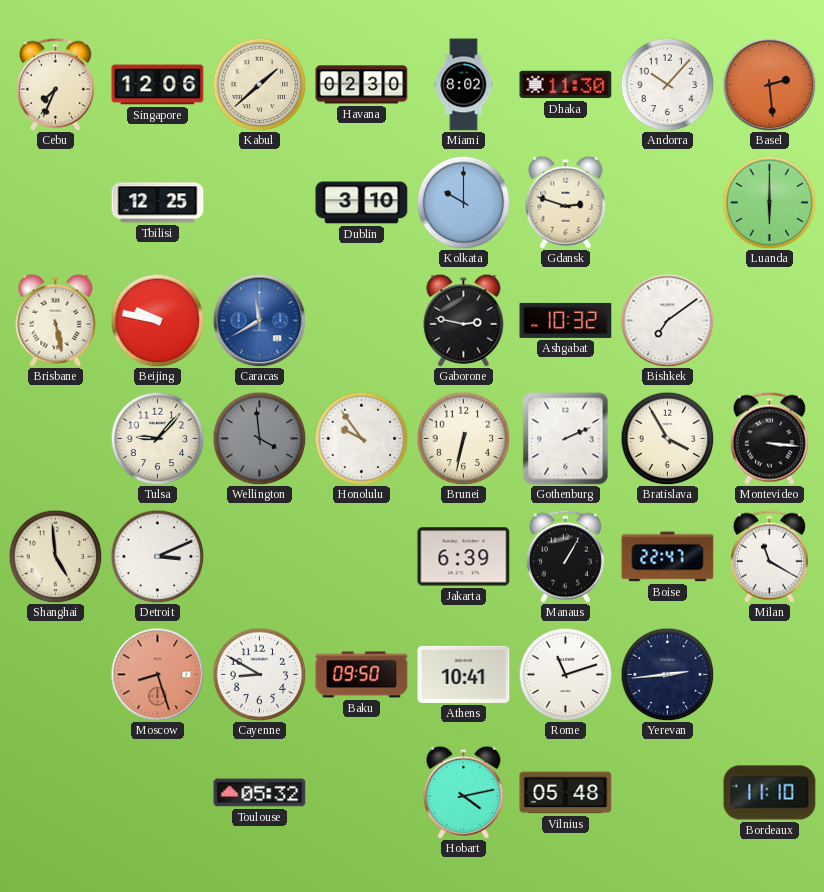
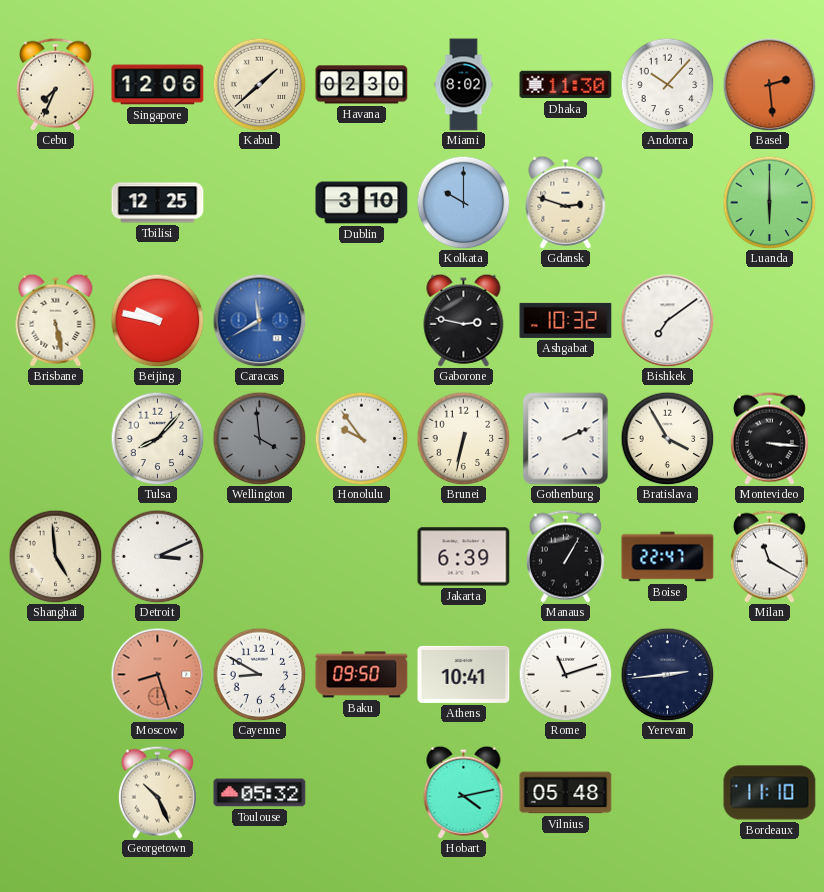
Tulsa: 9:07 -> 8:07
Georgetown: none -> 10:26
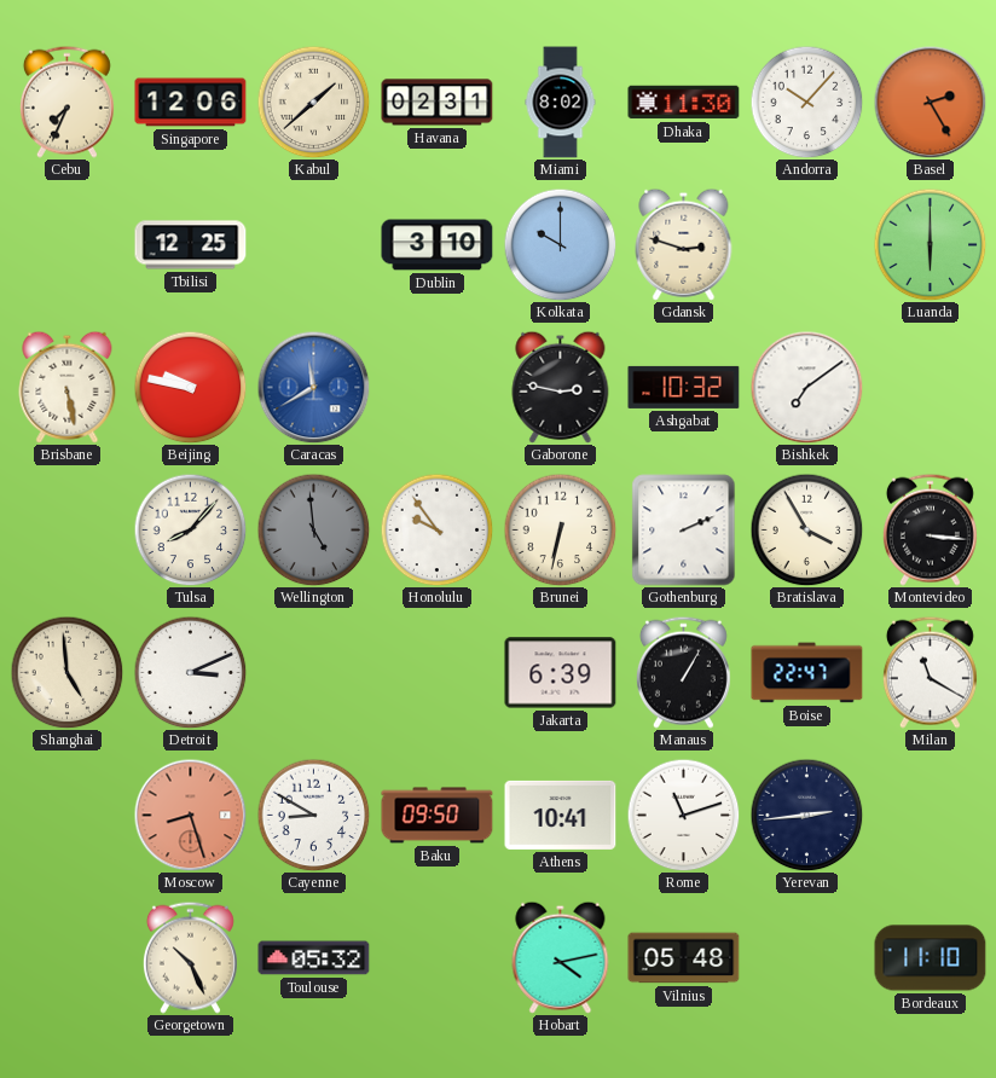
Havana: 02:30 -> 02:31
Basel: 2:29 -> 2:25
Wellington: 3:59 -> 4:59
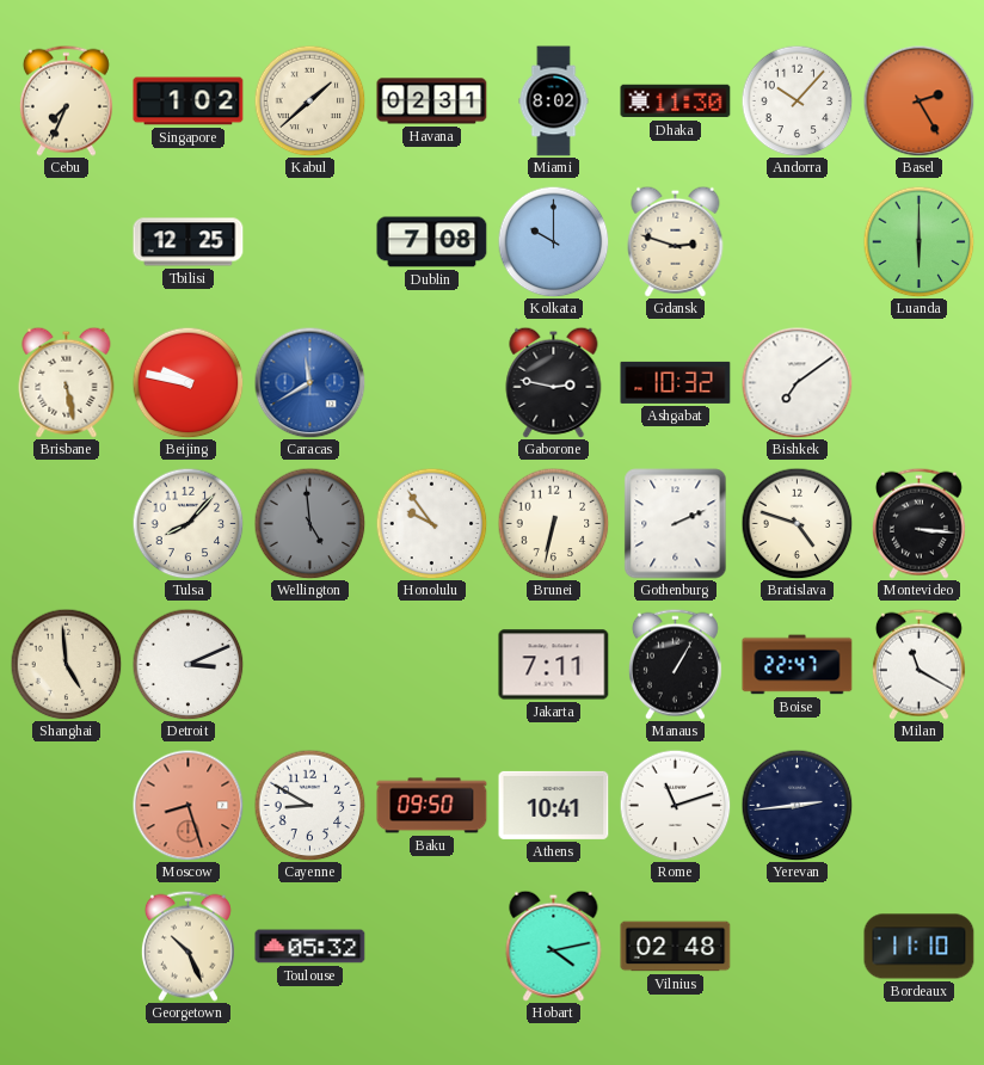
Singapore: 12:06 -> 1:02
Dublin: 3:10 -> 7:08
Bratislava: 3:55 -> 4:48
Jakarta: 6:39 -> 7:11
Vilnius: 05:48 -> 02:48
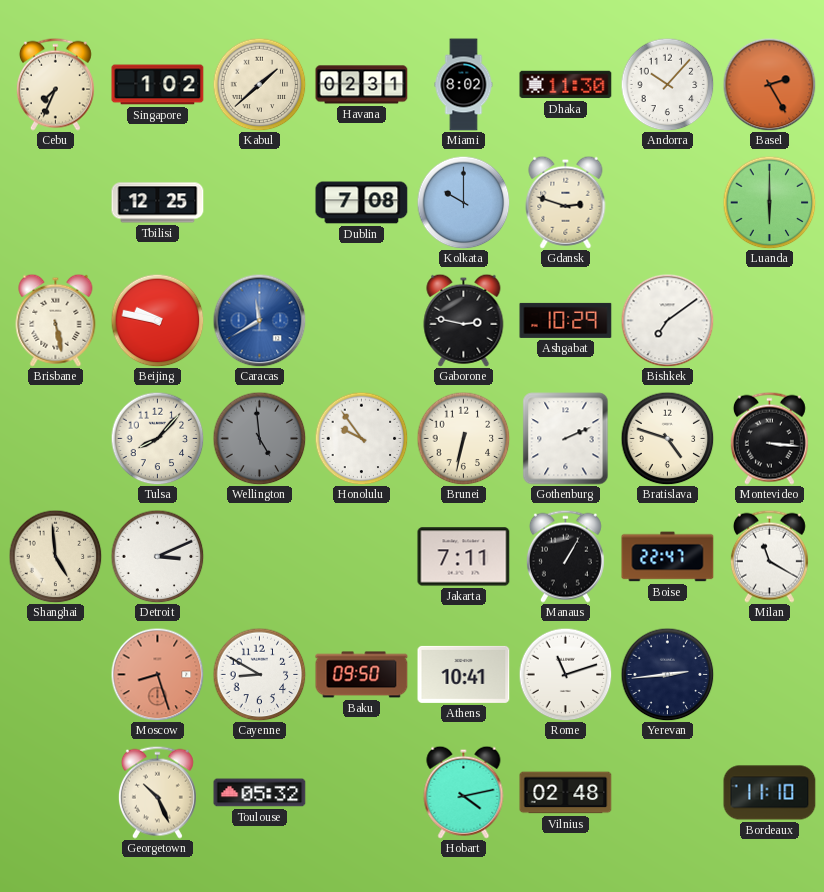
Ashgabat: 10:32 -> 10:29
